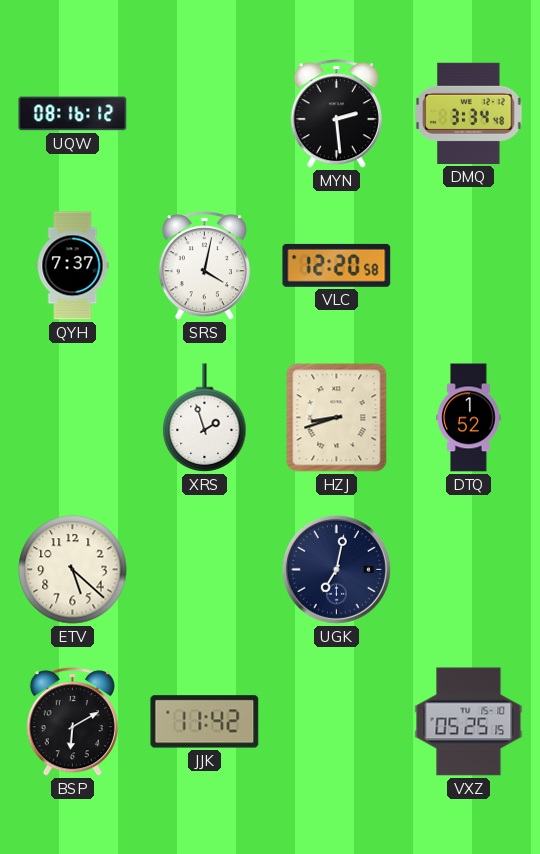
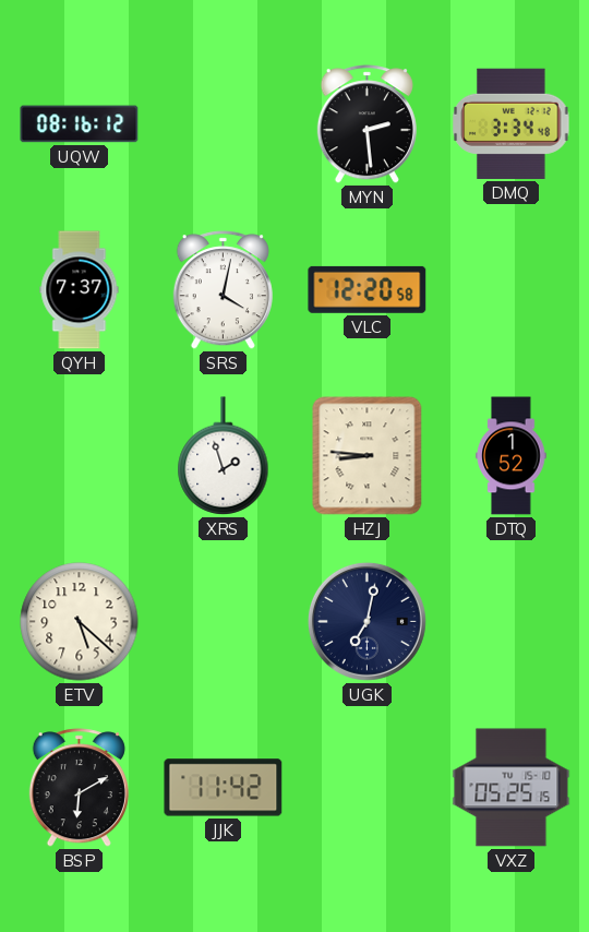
HZJ: 8:42 -> 8:46
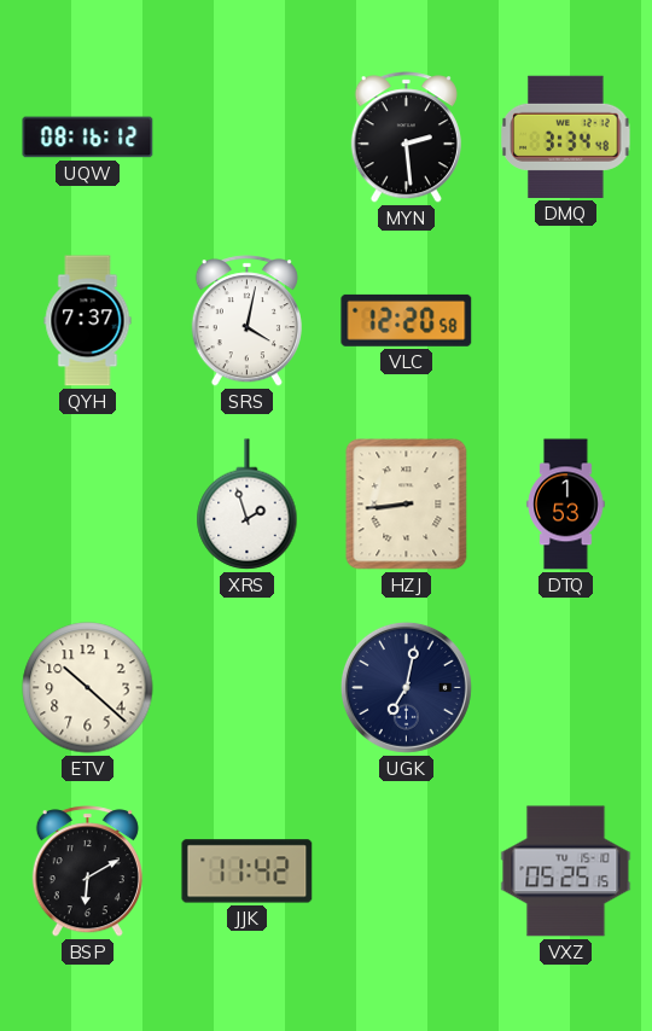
HZJ: 8:46 -> 8:44
DTQ: 1:52 -> 1:53
ETV: 5:22 -> 10:22
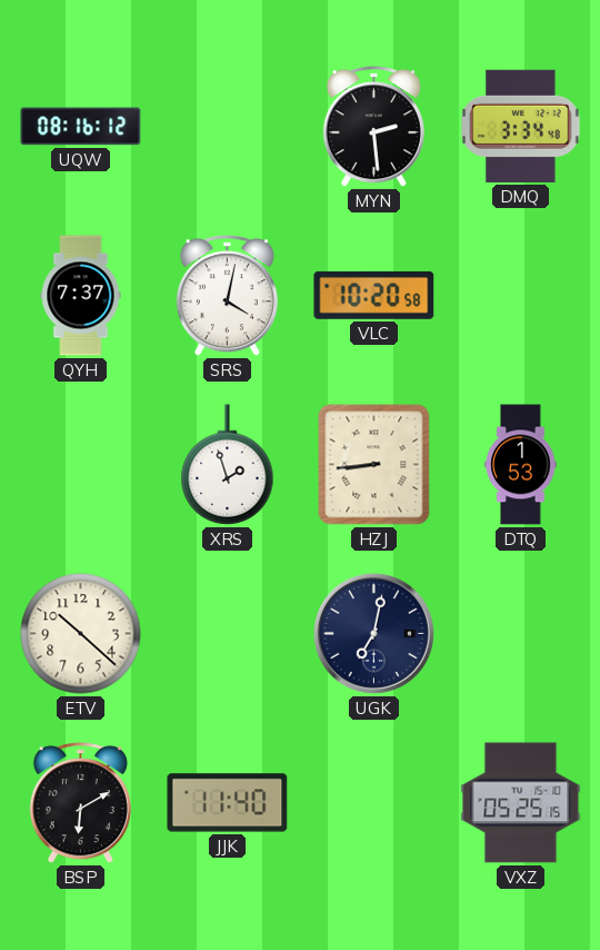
VLC: 12:20 -> 10:20
JJK: 11:42 -> 11:40
